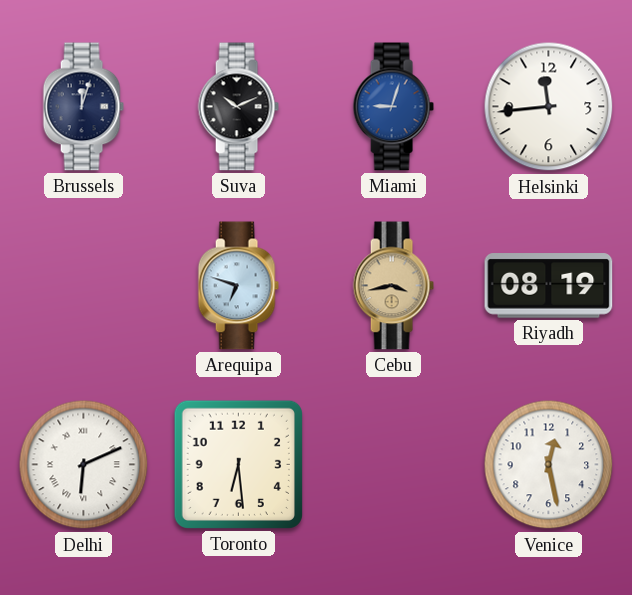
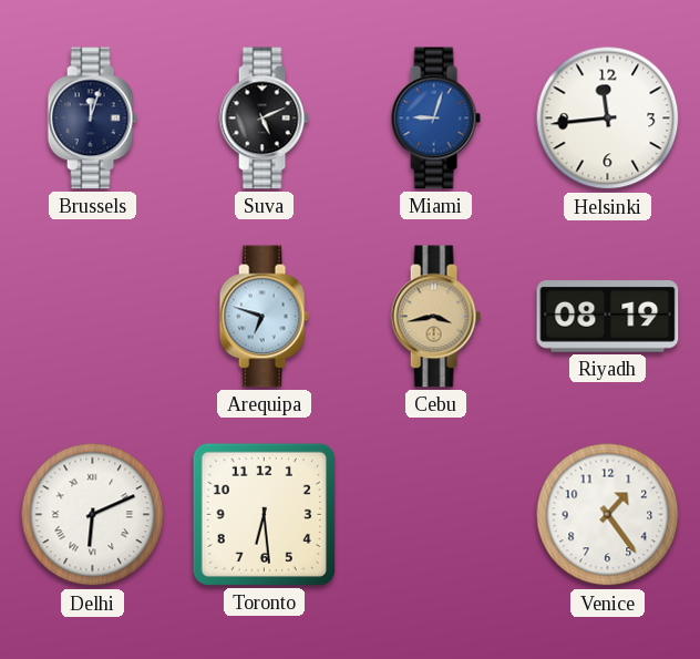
Suva: 10:11 -> 5:11
Venice: 12:28 -> 1:24
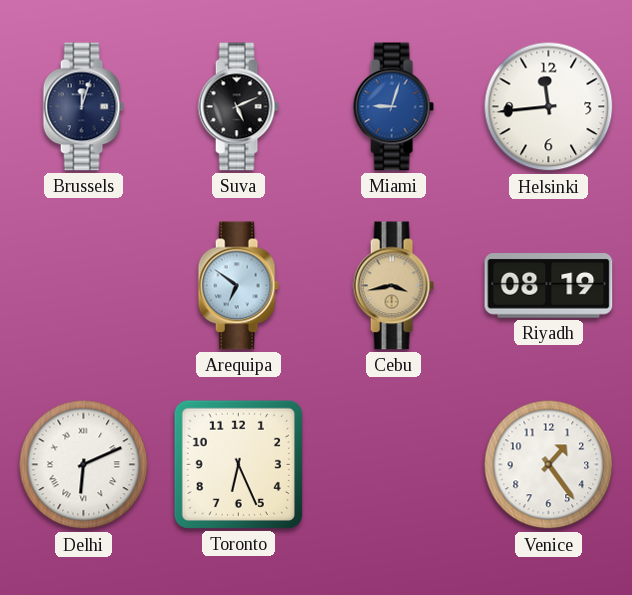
Arequipa: 6:48 -> 6:51
Toronto: 6:29 -> 6:26
